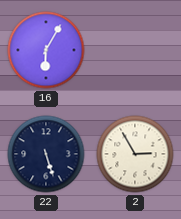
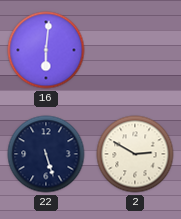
16: 6:05 -> 6:01
2: 2:55 -> 2:50
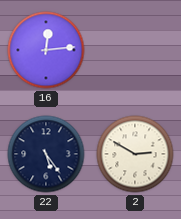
16: 6:01 -> 12:14
22: 5:27 -> 5:24
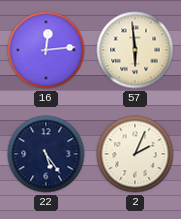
57: none -> 5:59
2: 2:50 -> 2:04
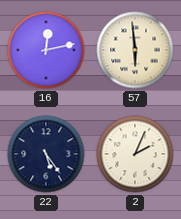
16: 12:14 -> 12:13
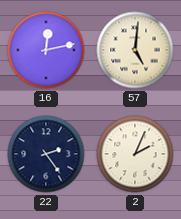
57: 5:59 -> 5:01
22: 5:24 -> 2:24
